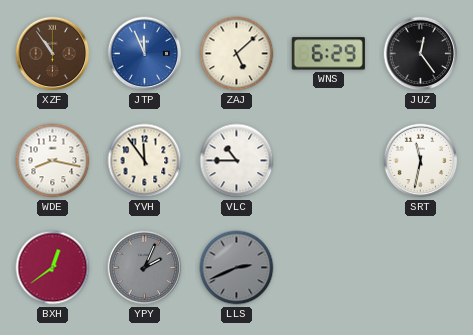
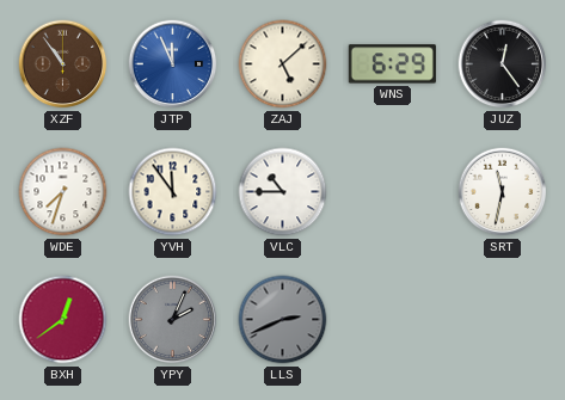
WDE: 8:17 -> 7:33
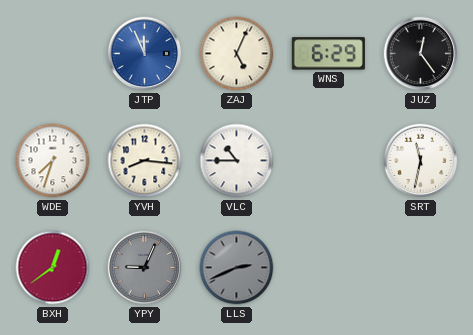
XZF: 10:54 -> none
ZAJ: 5:08 -> 5:04
YVH: 11:54 -> 8:16
YPY: 2:04 -> 9:04
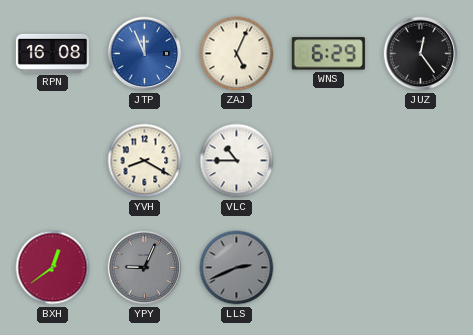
RPN: none -> 16:08
WDE: 7:33 -> none
YVH: 8:16 -> 8:20
SRT: 11:32 -> none
